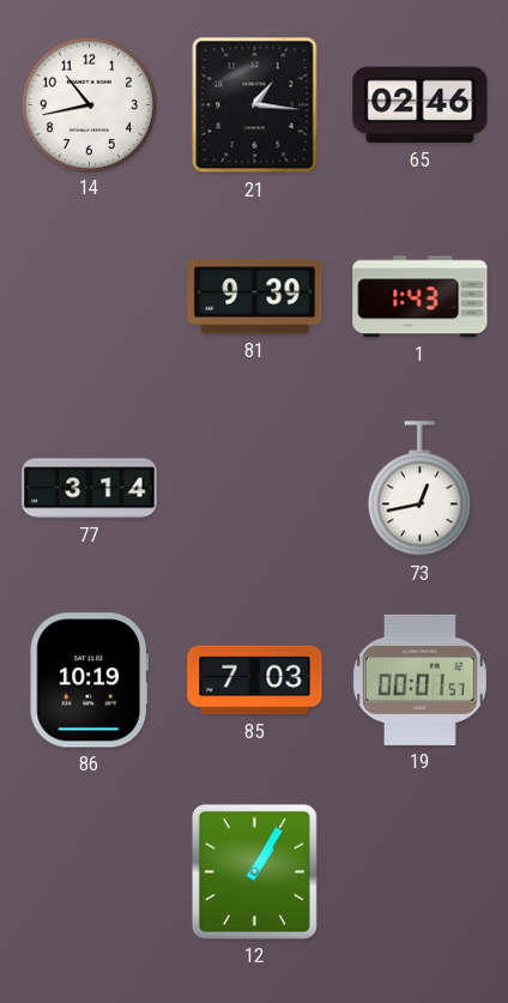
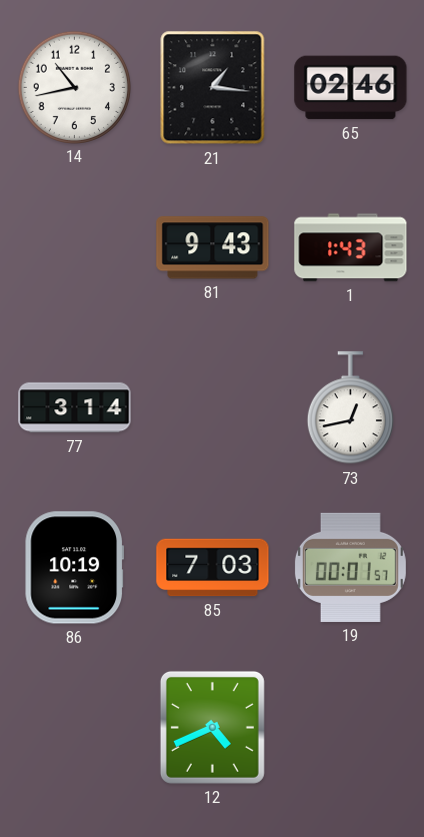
81: 9:39 -> 9:43
12: 1:05 -> 4:41
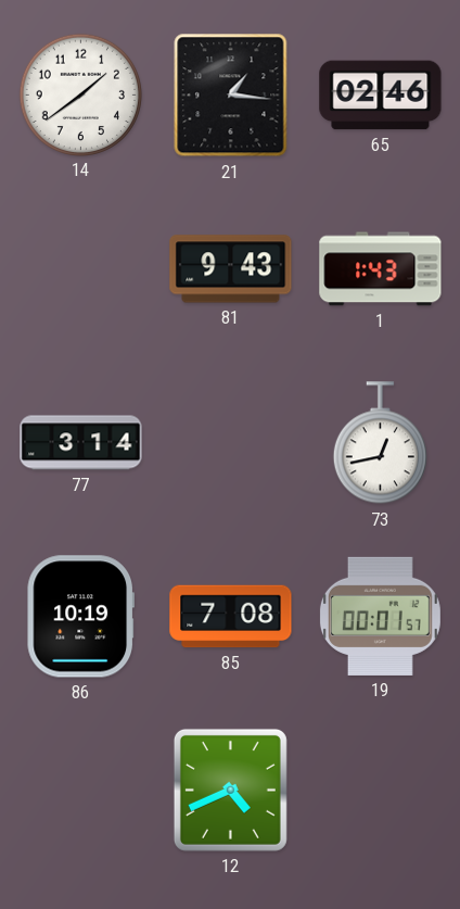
14: 10:43 -> 1:39
85: 7:03 -> 7:08
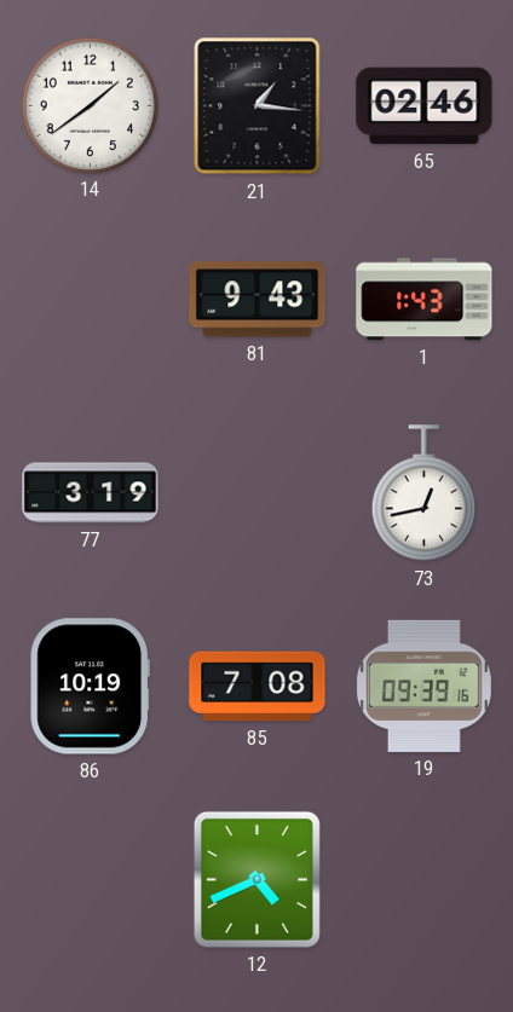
77: 3:14 -> 3:19
19: 00:01 -> 09:39
